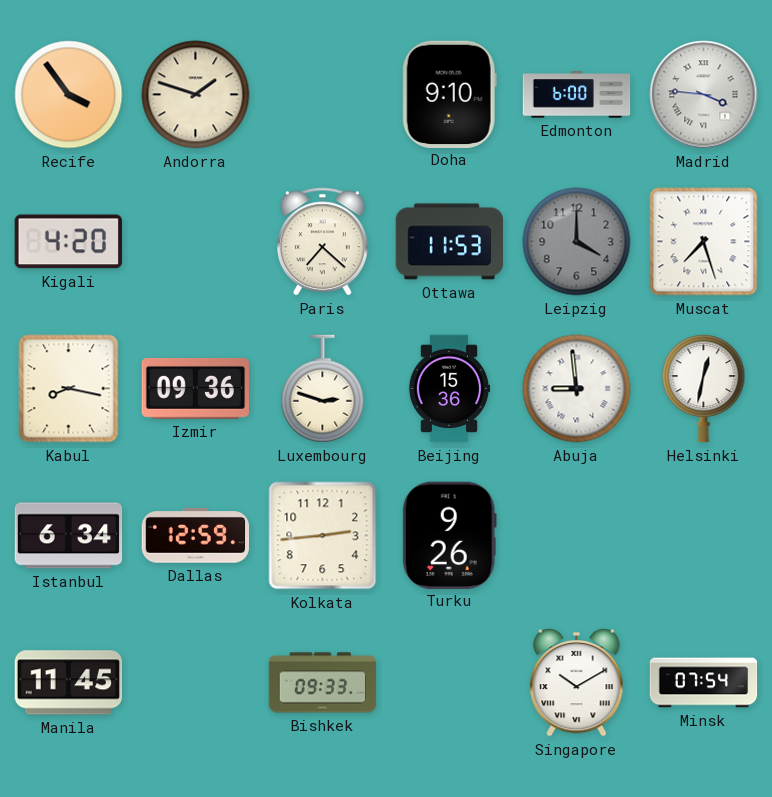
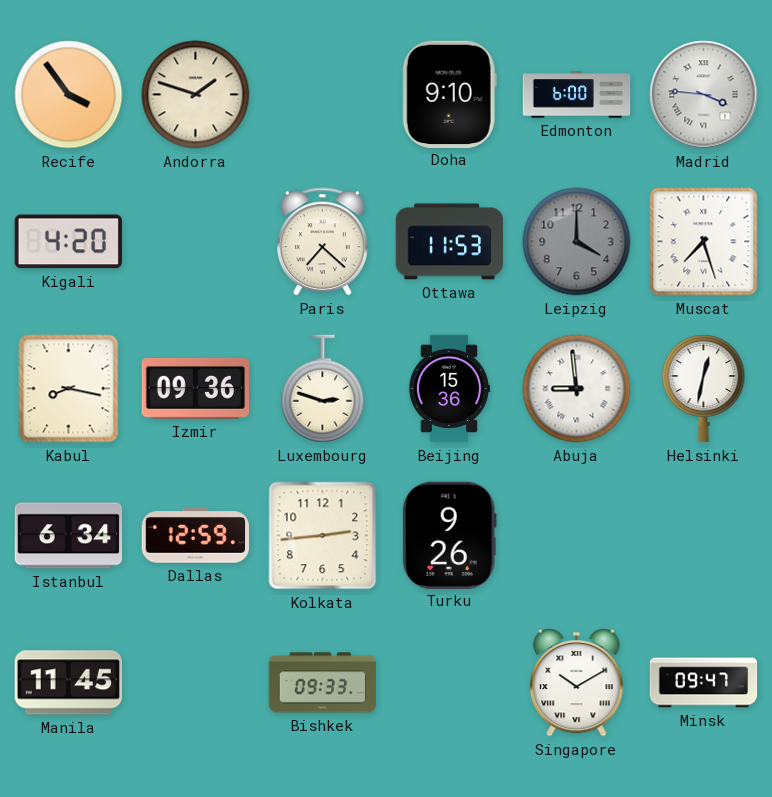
Minsk: 07:54 -> 09:47
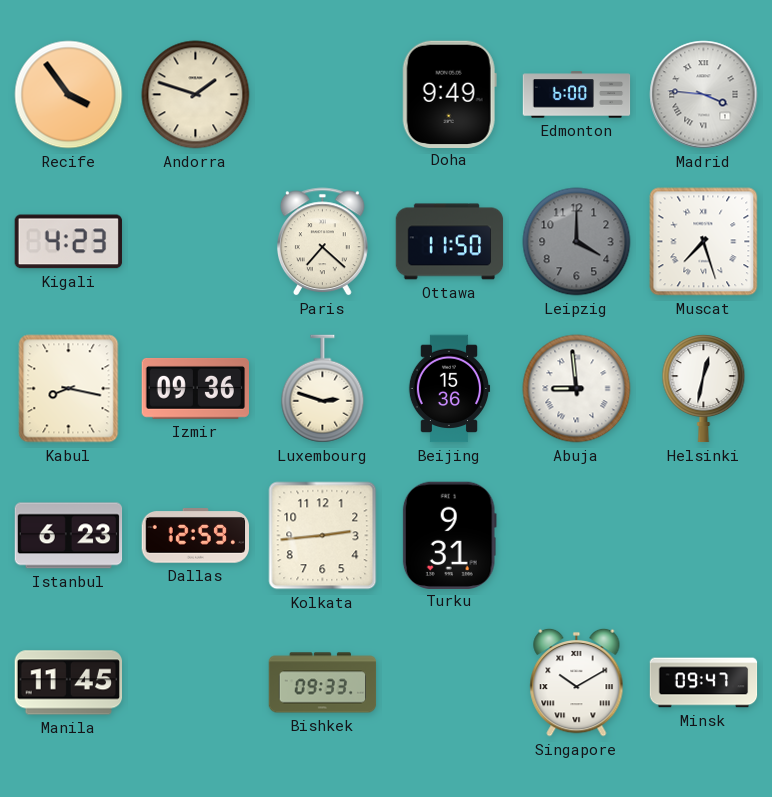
Doha: 9:10 -> 9:49
Kigali: 4:20 -> 4:23
Ottawa: 11:53 -> 11:50
Istanbul: 6:34 -> 6:23
Turku: 9:26 -> 9:31
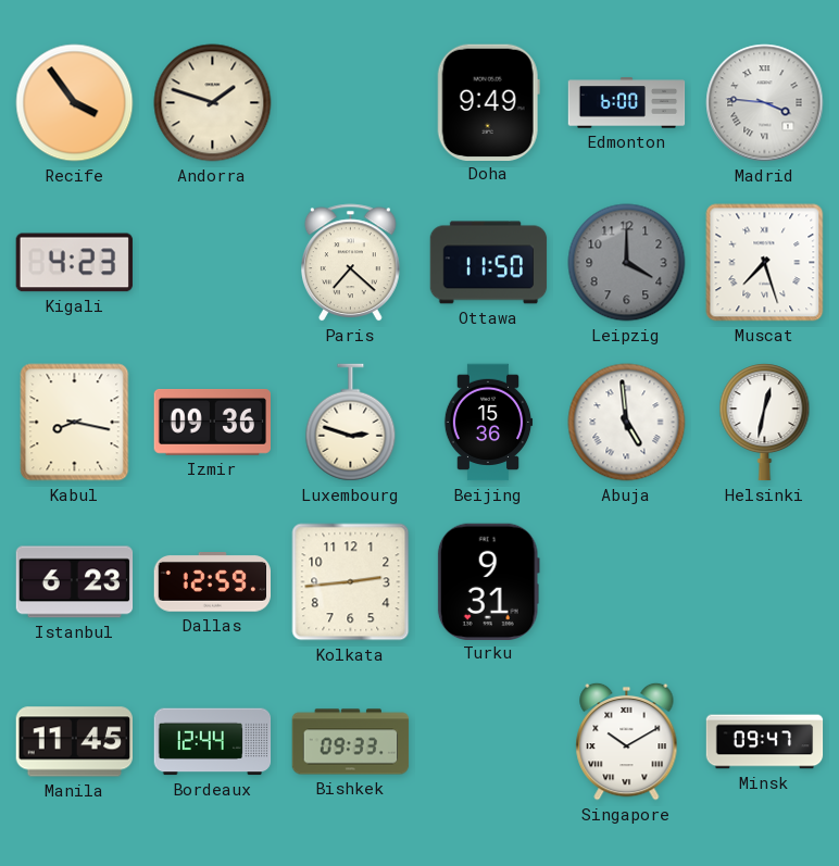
Abuja: 8:59 -> 4:59
Bordeaux: none -> 12:44
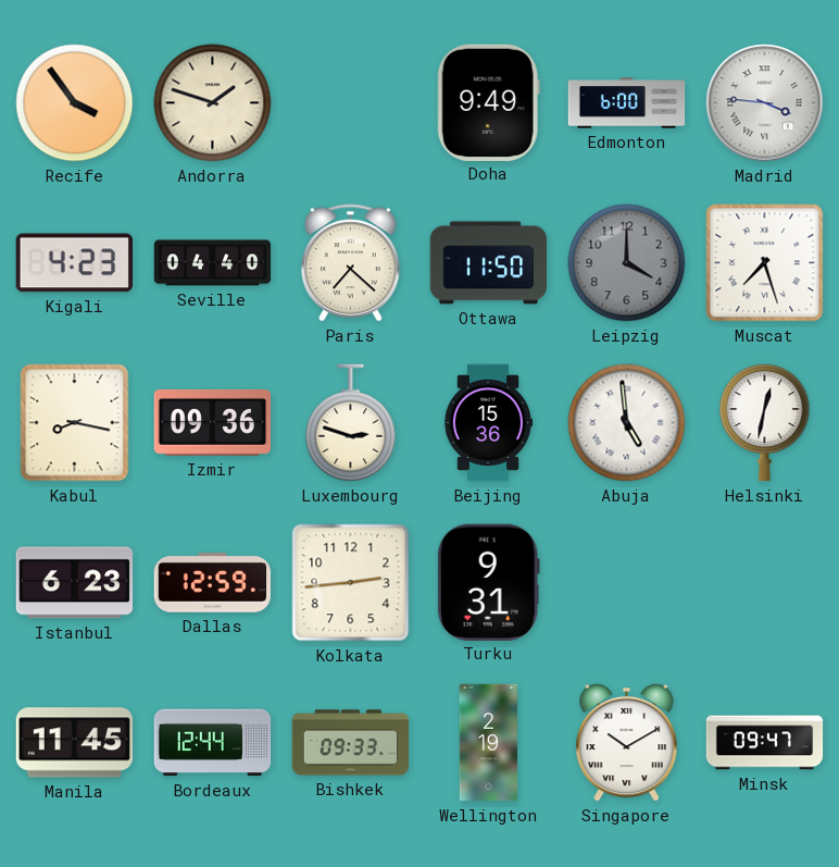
Seville: none -> 04:40
Wellington: none -> 2:19
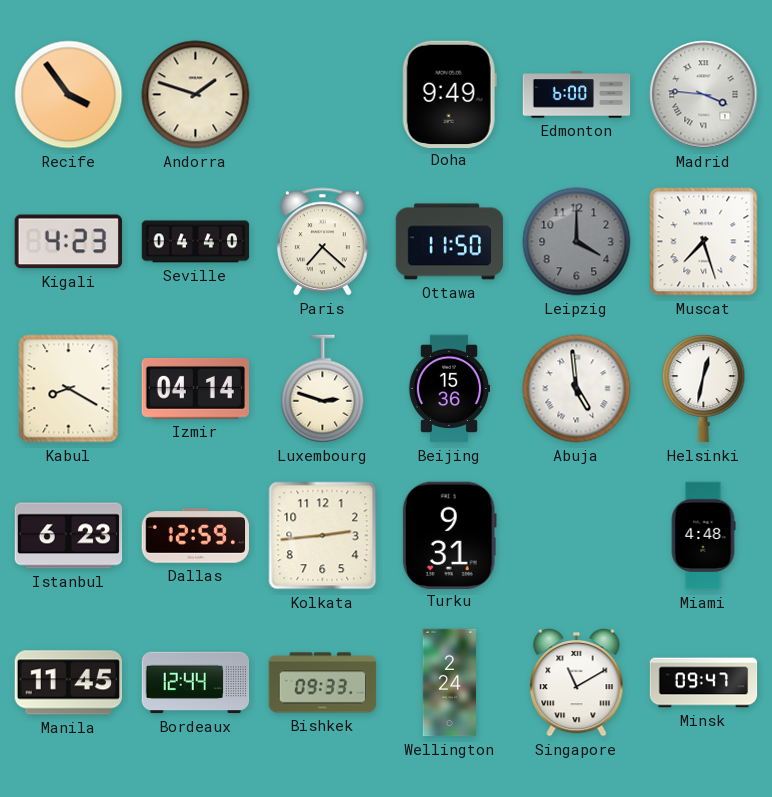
Kabul: 8:17 -> 8:20
Izmir: 09:36 -> 04:14
Miami: none -> 4:48
Wellington: 2:19 -> 2:24
Singapore: 10:10 -> 11:10
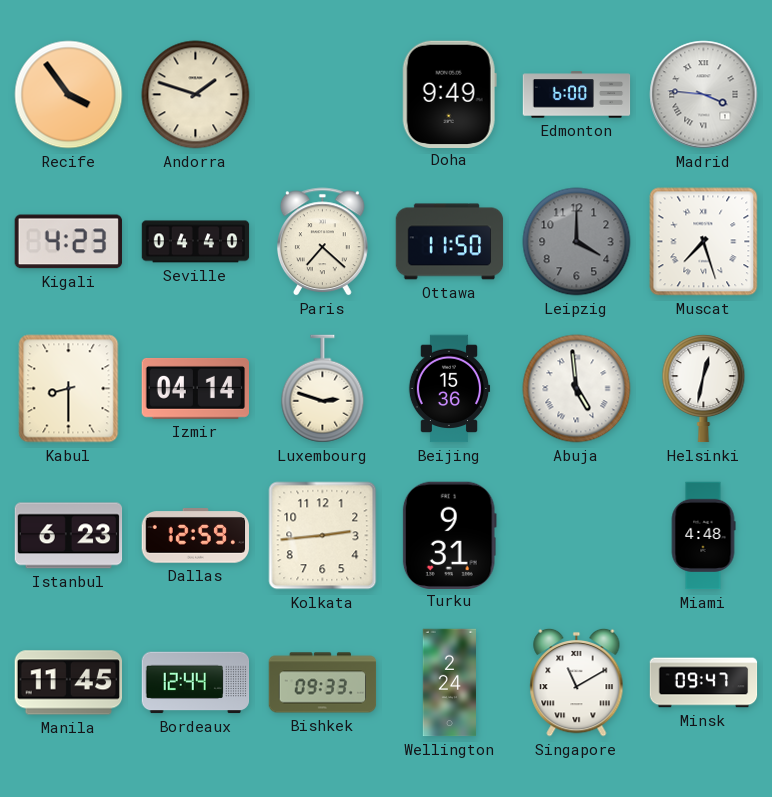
Kabul: 8:20 -> 8:30
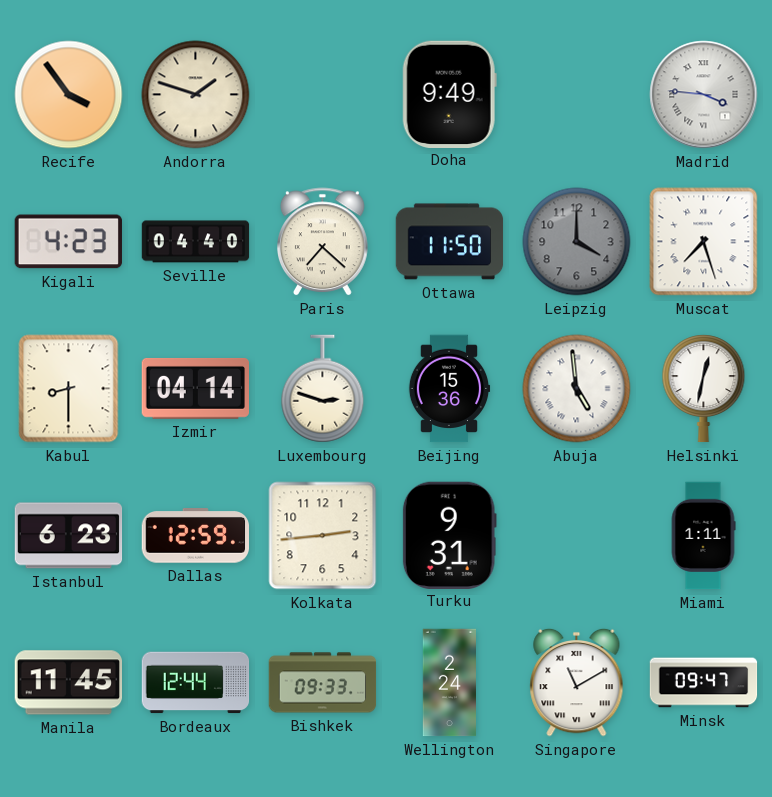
Edmonton: 6:00 -> none
Miami: 4:48 -> 1:11
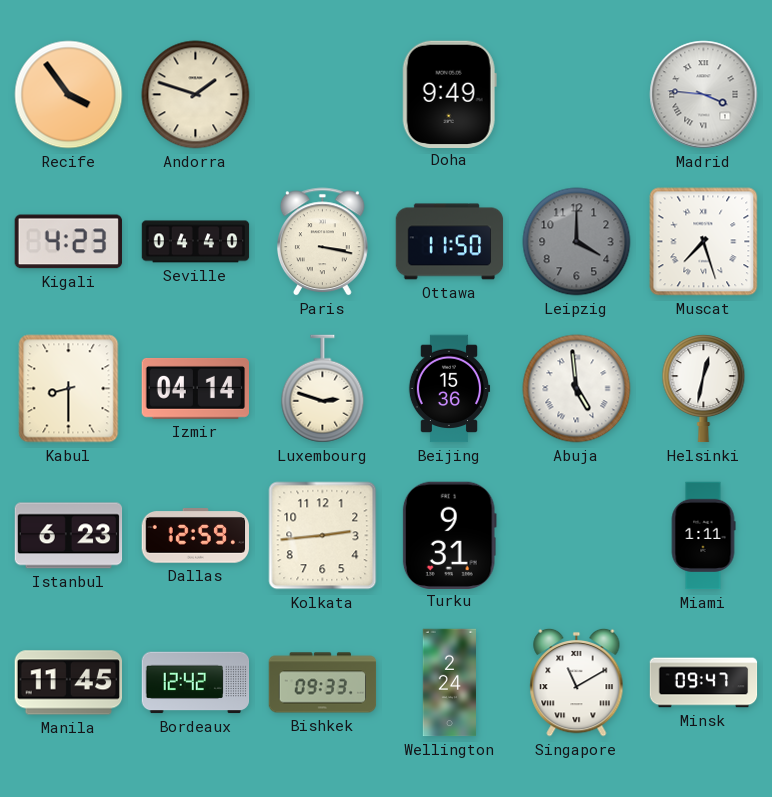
Paris: 7:22 -> 3:17
Bordeaux: 12:44 -> 12:42
